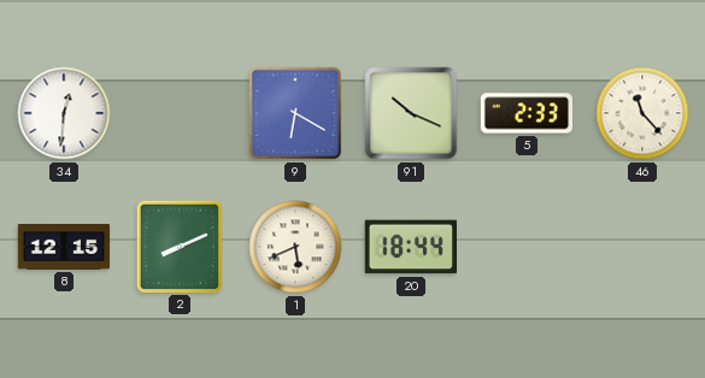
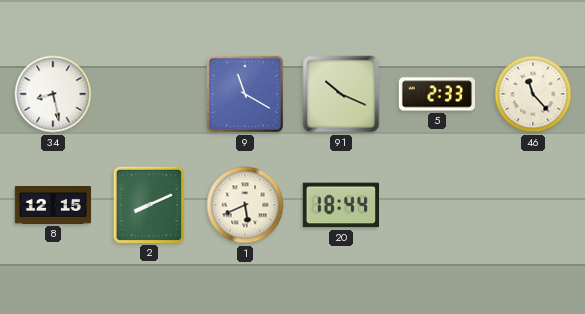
34: 12:31 -> 8:28
9: 6:20 -> 11:20
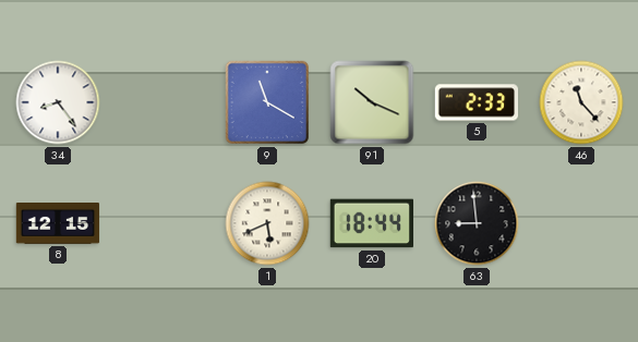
34: 8:28 -> 8:24
2: 8:11 -> none
63: none -> 8:59
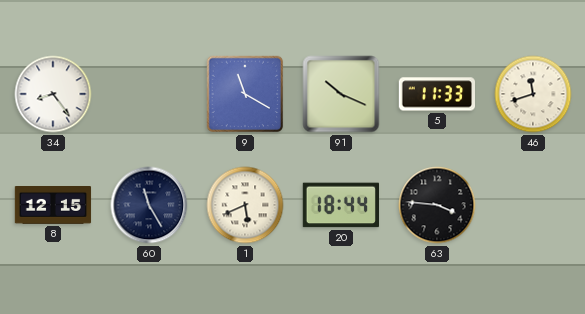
5: 2:33 -> 11:33
46: 11:23 -> 11:42
60: none -> 11:25
63: 8:59 -> 3:46
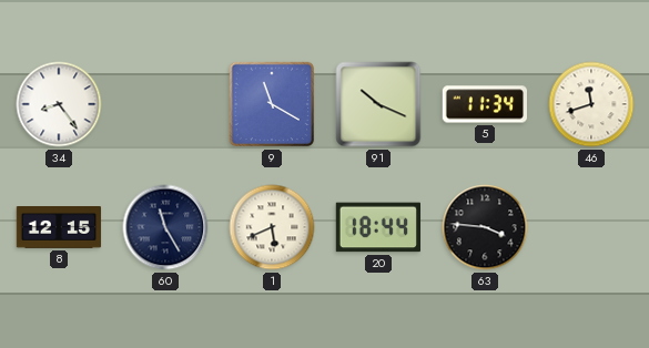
5: 11:33 -> 11:34
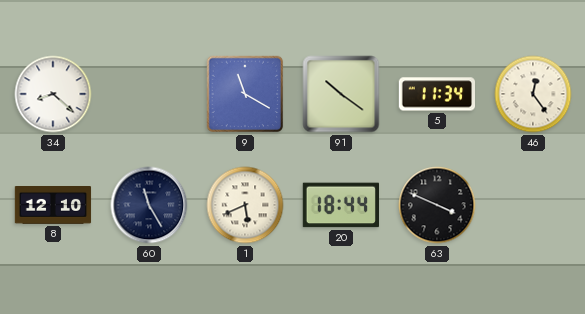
34: 8:24 -> 8:22
91: 10:19 -> 10:21
46: 11:42 -> 12:24
8: 12:15 -> 12:10
63: 3:46 -> 3:49
